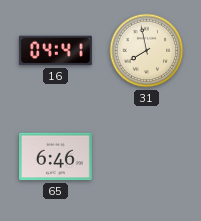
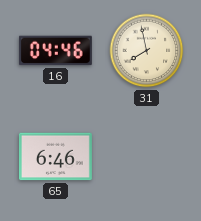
16: 04:41 -> 04:46
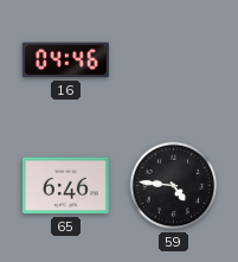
31: 7:58 -> none
59: none -> 4:46
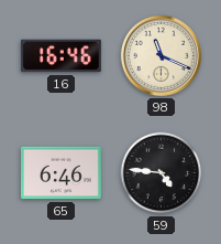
16: 04:46 -> 16:46
98: none -> 11:19
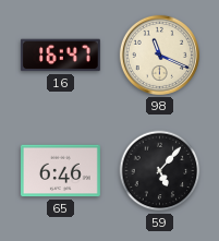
16: 16:46 -> 16:47
59: 4:46 -> 5:07
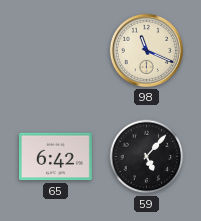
16: 16:47 -> none
65: 6:46 -> 6:42
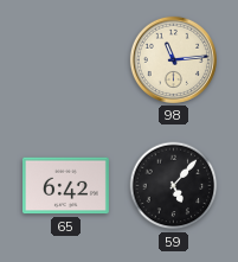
98: 11:19 -> 11:14
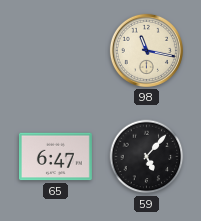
98: 11:14 -> 11:17
65: 6:42 -> 6:47
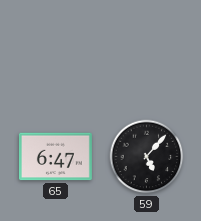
98: 11:17 -> none
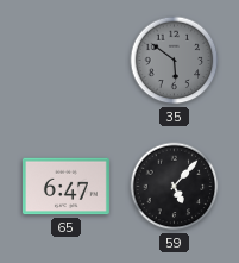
35: none -> 5:51
